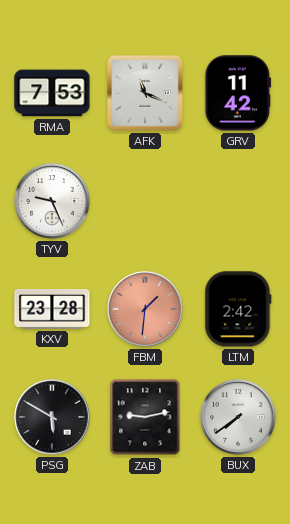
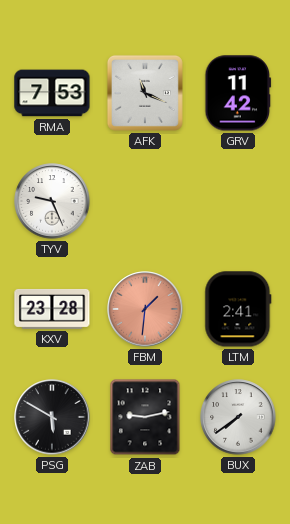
LTM: 2:42 -> 2:41
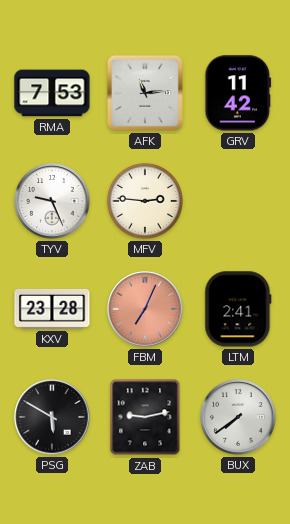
AFK: 11:19 -> 11:14
MFV: none -> 2:46
FBM: 1:31 -> 7:04
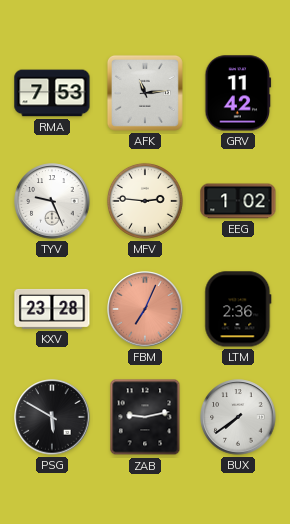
EEG: none -> 1:02
LTM: 2:41 -> 2:36
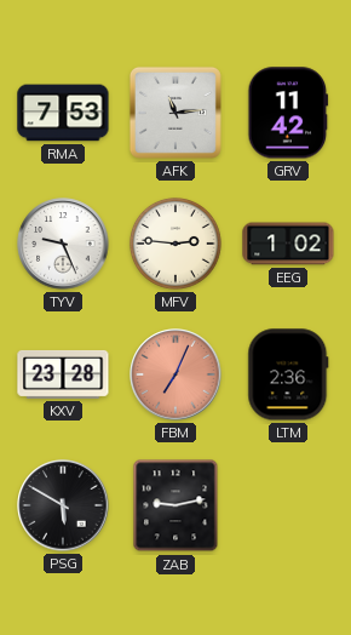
BUX: 7:39 -> none
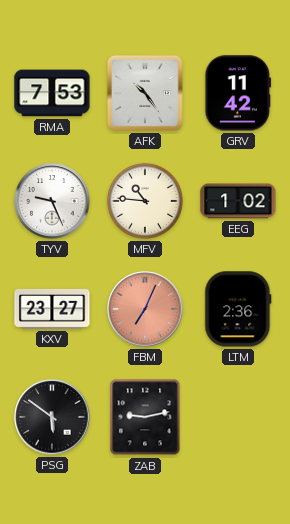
AFK: 11:14 -> 10:24
MFV: 2:46 -> 10:46
KXV: 23:28 -> 23:27
PSG: 5:50 -> 5:51
